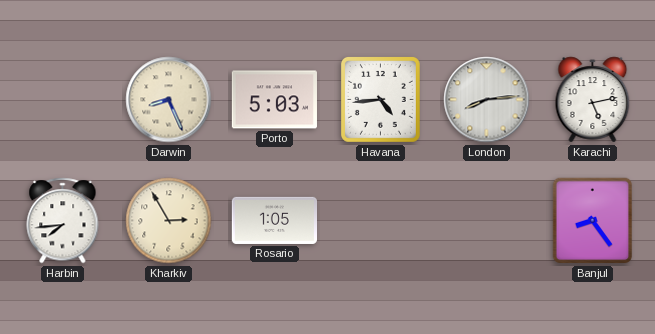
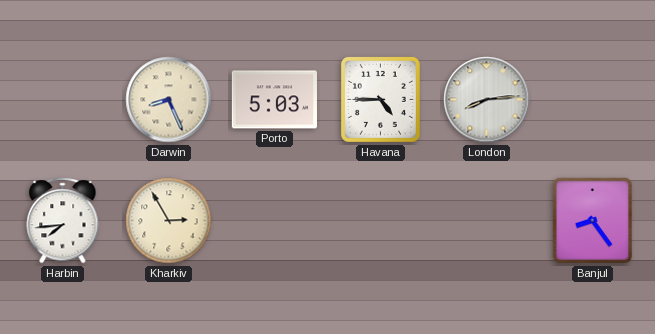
Havana: 4:44 -> 4:45
Karachi: 5:13 -> none
Rosario: 1:05 -> none
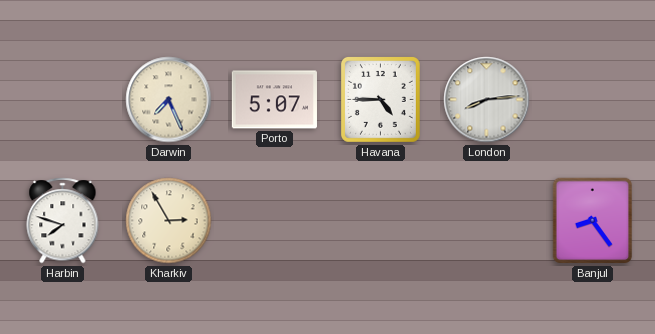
Darwin: 8:26 -> 7:26
Porto: 5:03 -> 5:07
Harbin: 7:44 -> 7:48
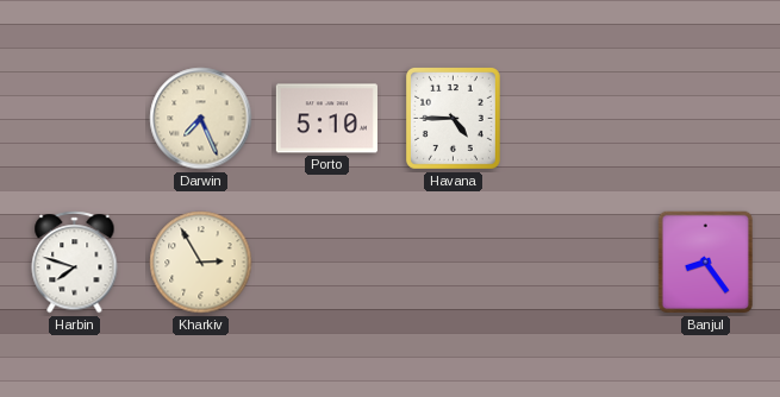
Porto: 5:07 -> 5:10
London: 8:14 -> none
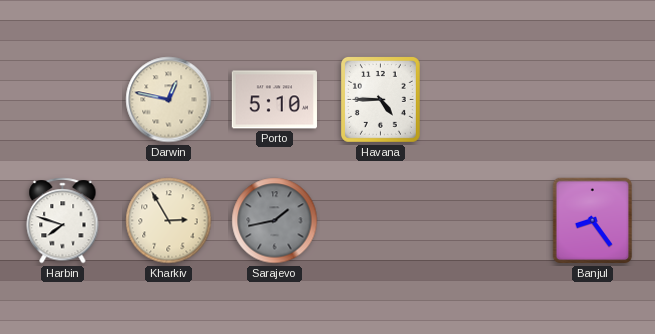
Darwin: 7:26 -> 12:47
Sarajevo: none -> 1:43
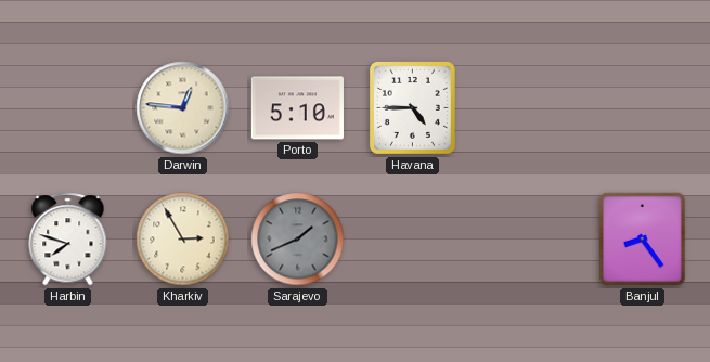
Darwin: 12:47 -> 12:46
Sarajevo: 1:43 -> 1:41
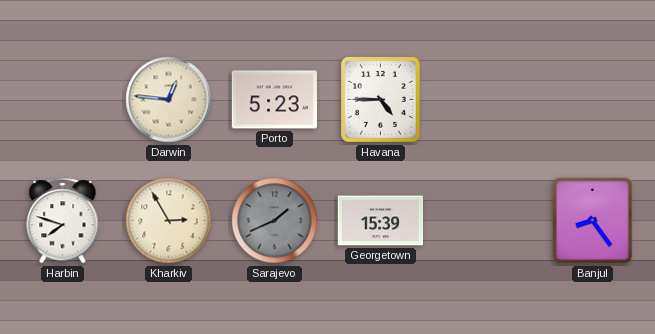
Porto: 5:10 -> 5:23
Georgetown: none -> 15:39
